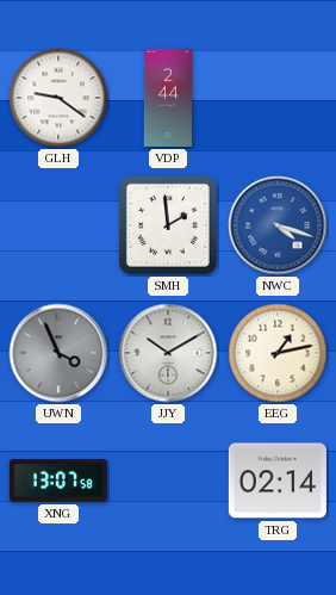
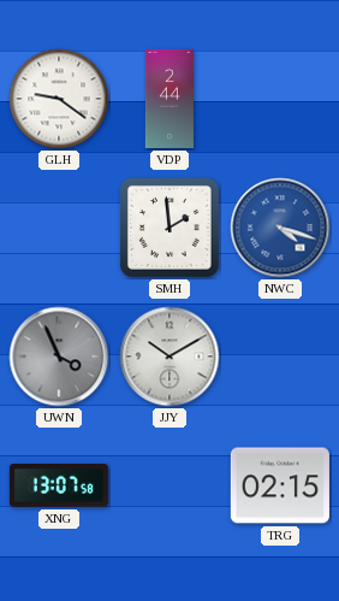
EEG: 1:13 -> none
TRG: 02:14 -> 02:15
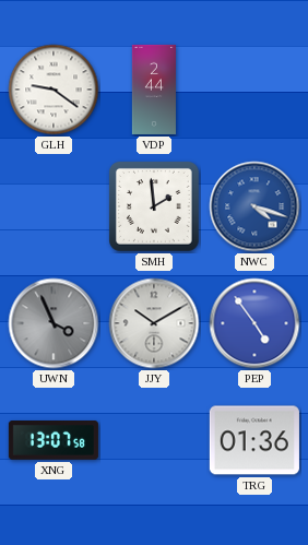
PEP: none -> 4:54
TRG: 02:15 -> 01:36
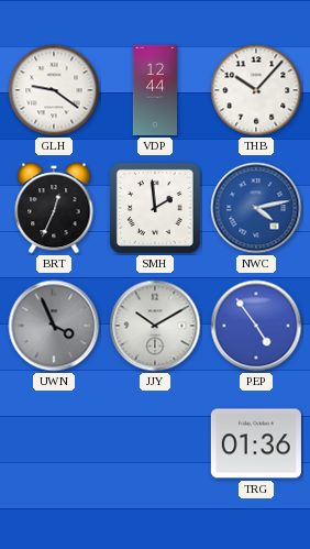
VDP: 2:44 -> 12:44
THB: none -> 10:07
BRT: none -> 12:34
NWC: 4:18 -> 4:13
XNG: 13:07 -> none
